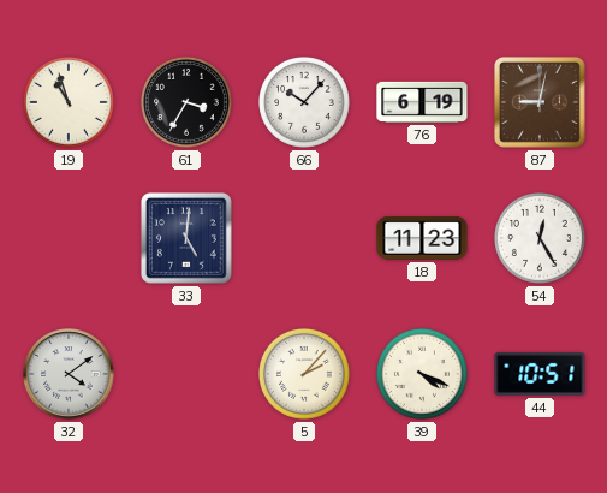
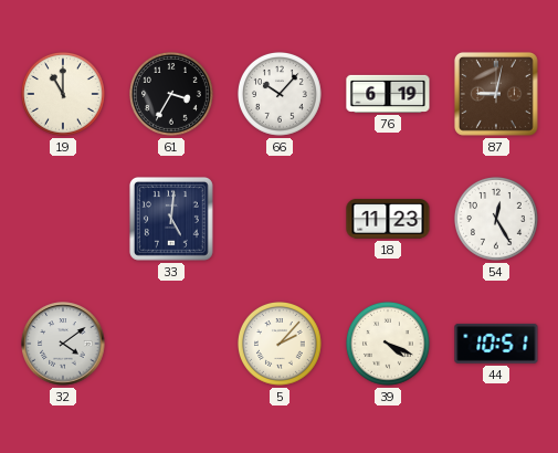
19: 10:57 -> 11:00
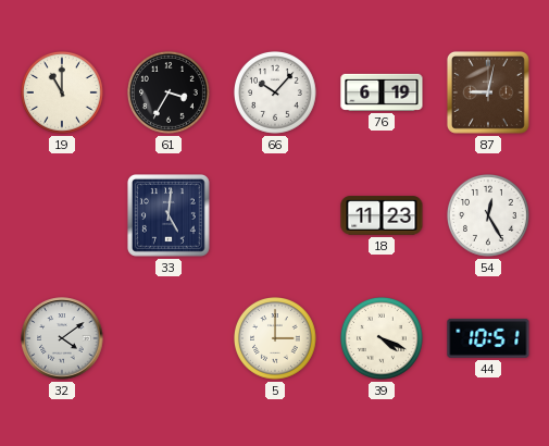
5: 2:07 -> 3:00
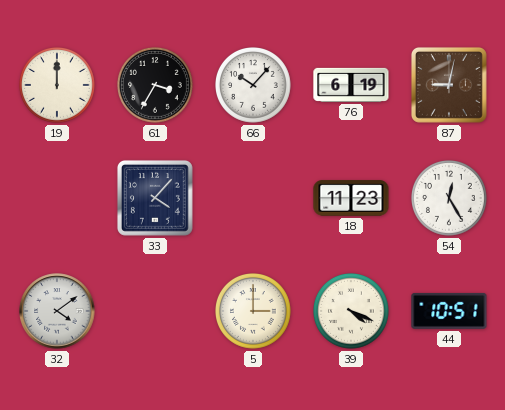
19: 11:00 -> 12:00
33: 5:01 -> 4:07
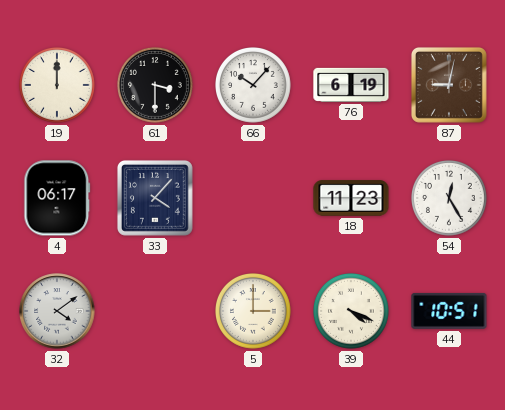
61: 3:35 -> 3:30
4: none -> 06:17
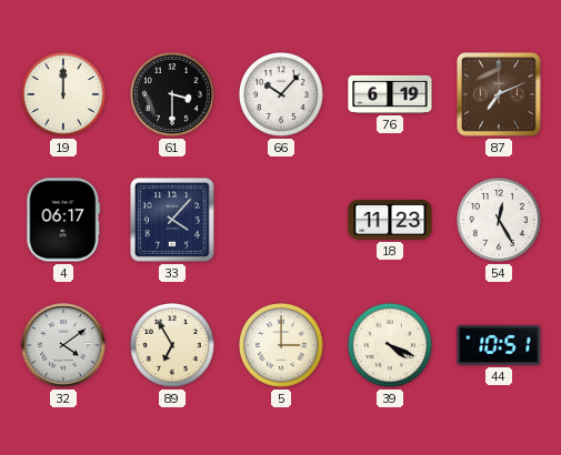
87: 9:02 -> 7:11
89: none -> 6:55
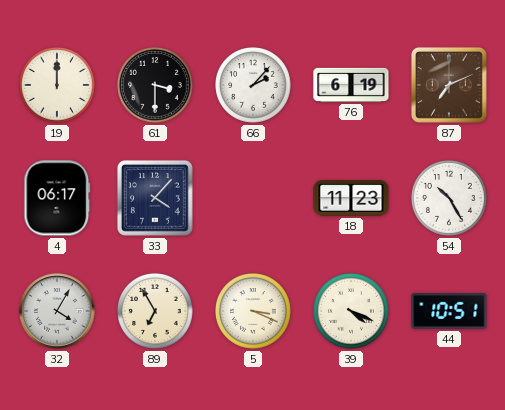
66: 10:07 -> 2:07
54: 12:25 -> 10:25
32: 4:09 -> 4:05
5: 3:00 -> 3:19
